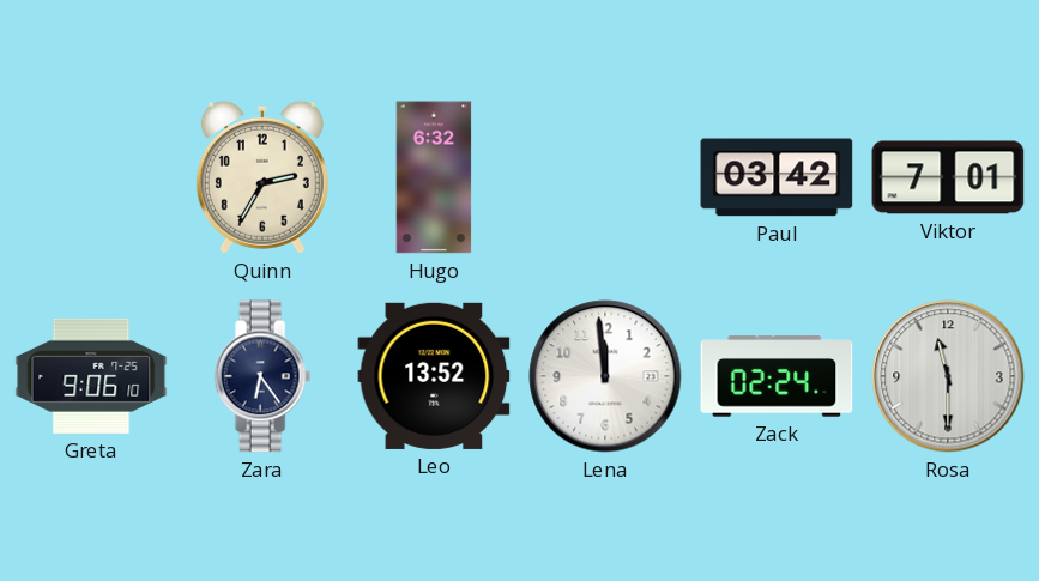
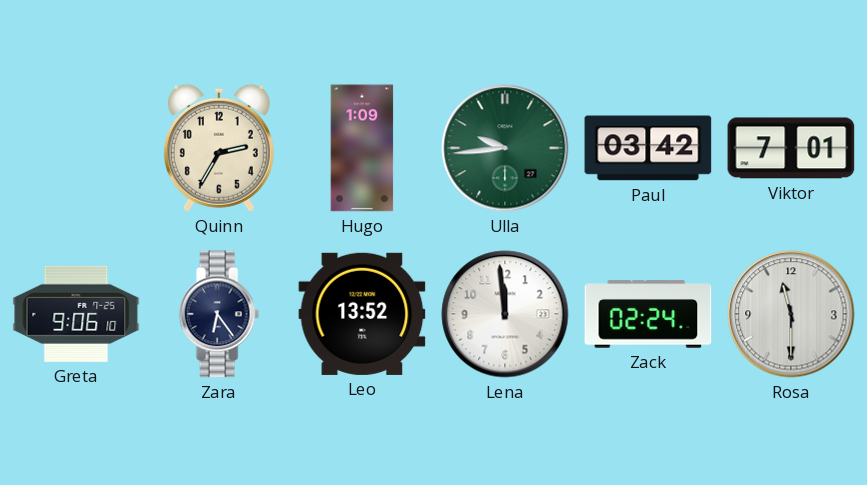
Hugo: 6:32 -> 1:09
Ulla: none -> 9:44
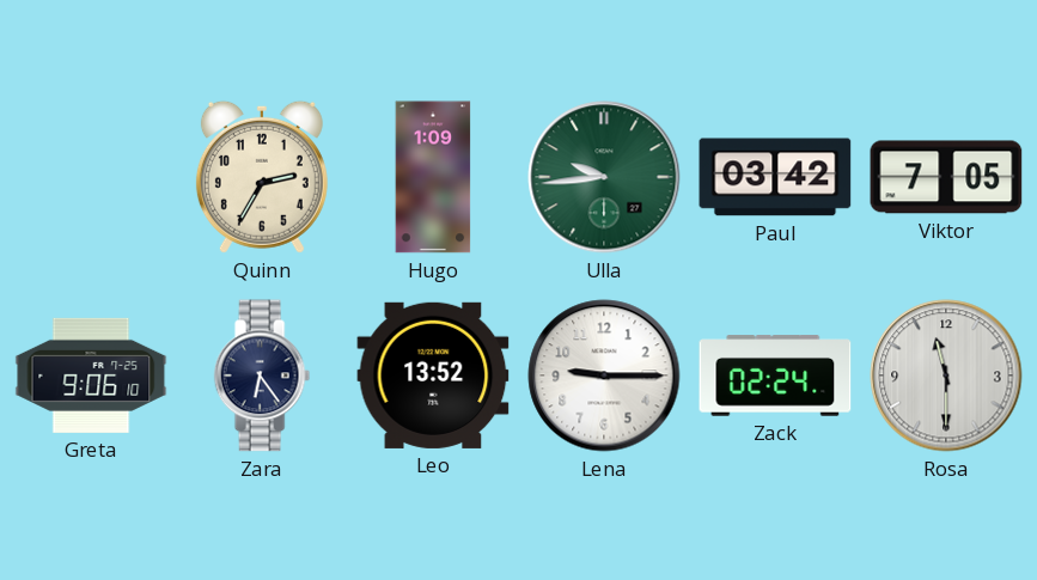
Viktor: 7:01 -> 7:05
Lena: 11:59 -> 9:15
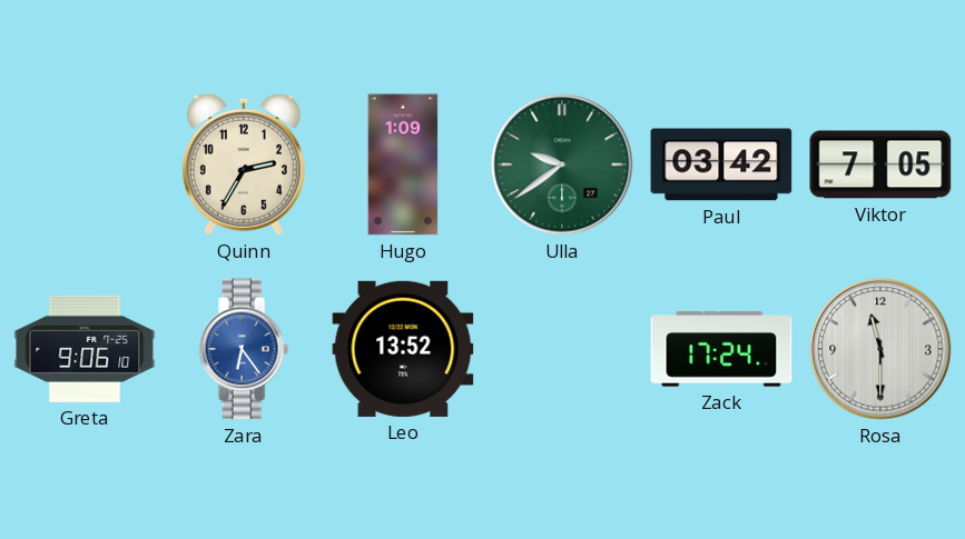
Ulla: 9:44 -> 9:39
Zara dial: navy -> blue
Lena: 9:15 -> none
Zack: 02:24 -> 17:24
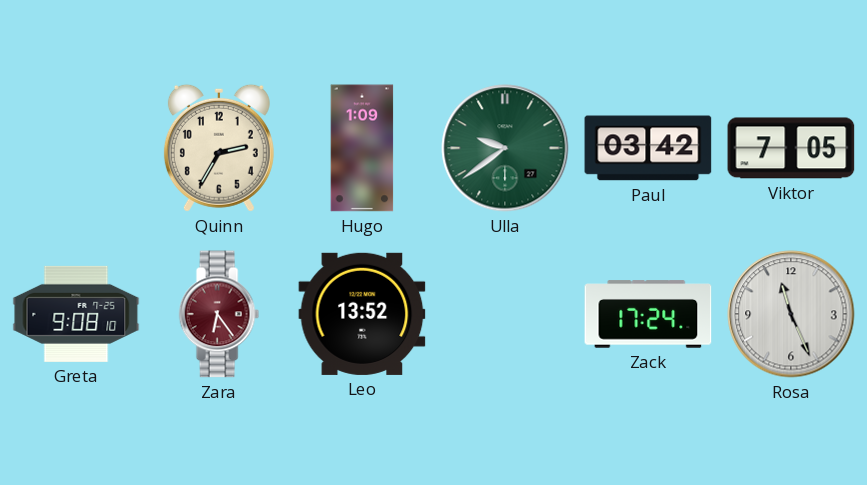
Greta: 9:06 -> 9:08
Zara dial: blue -> burgundy
Rosa: 11:30 -> 11:26
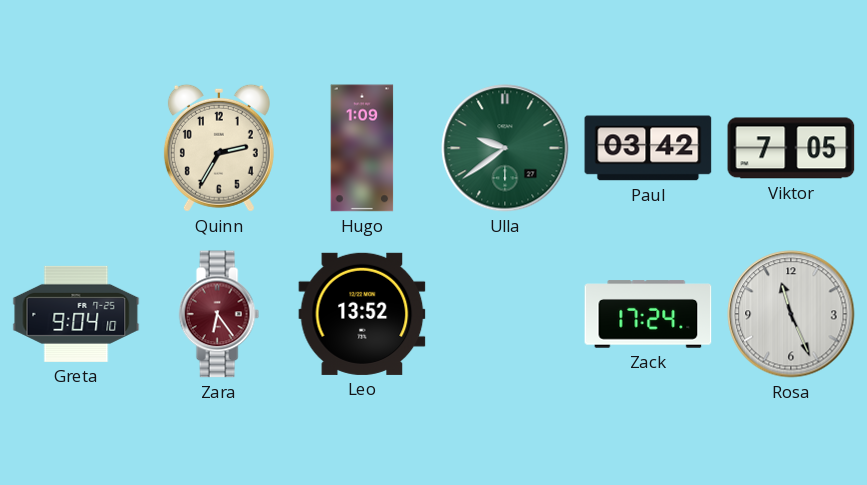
Greta: 9:08 -> 9:04
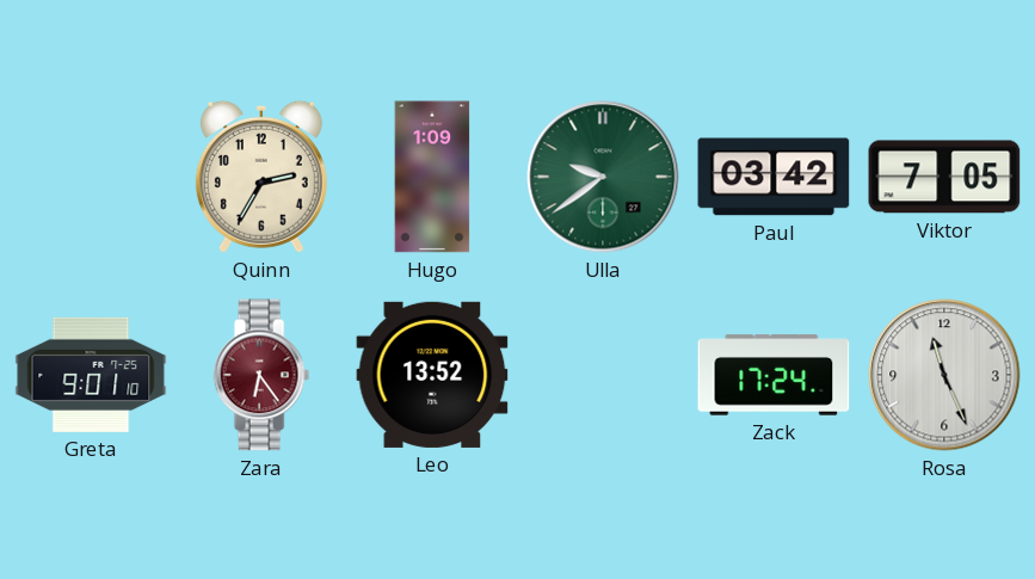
Greta: 9:04 -> 9:01
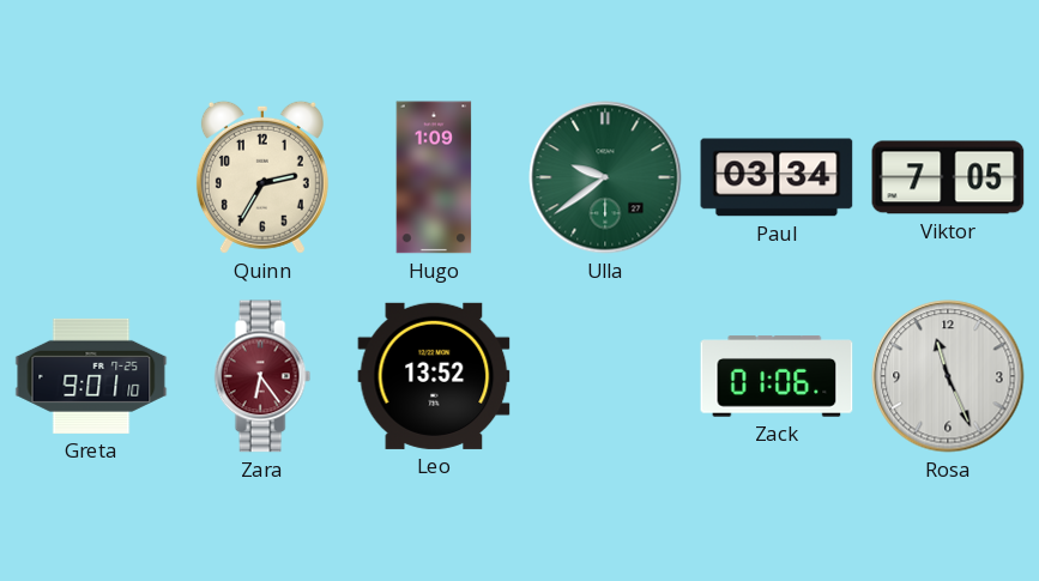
Paul: 03:42 -> 03:34
Zack: 17:24 -> 01:06
